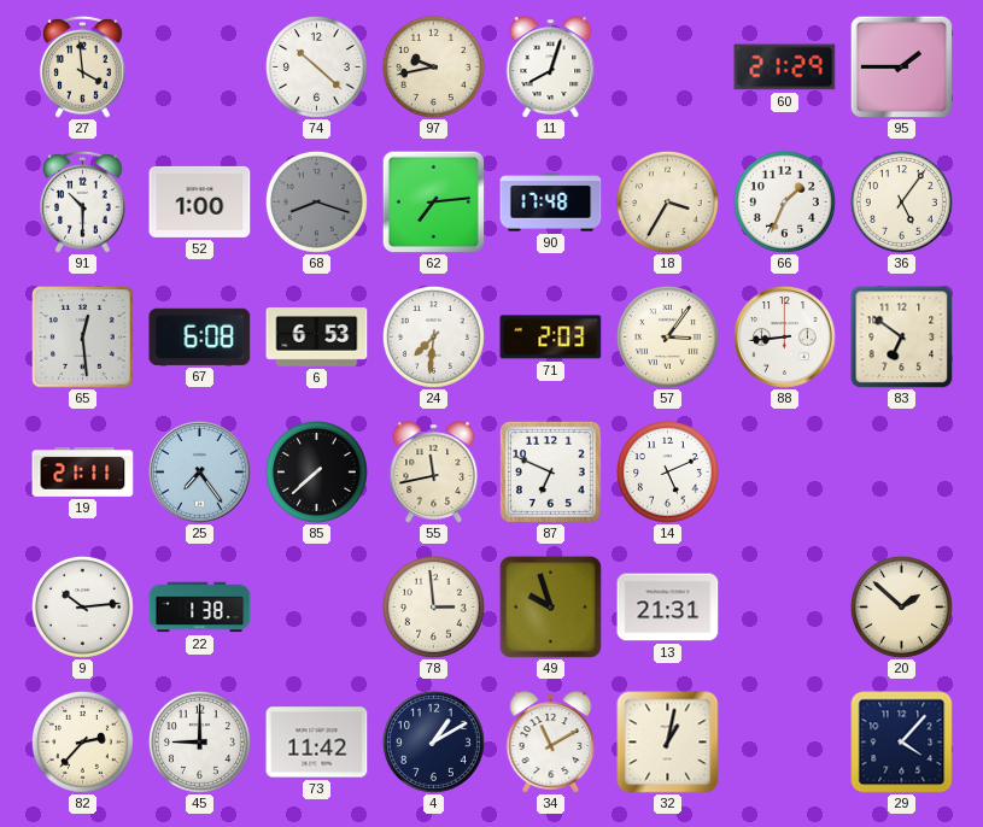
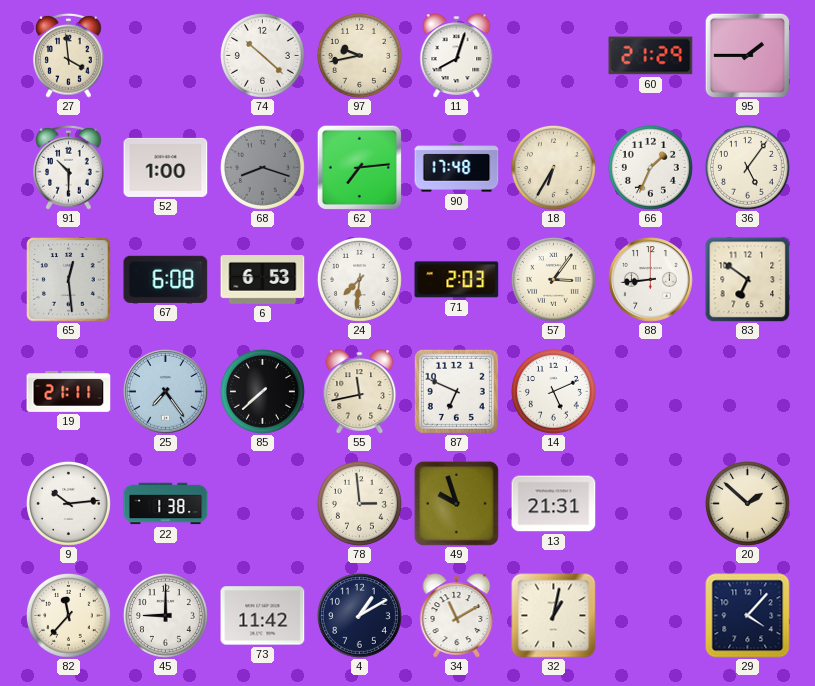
18: 3:35 -> 6:35
82: 2:37 -> 11:37
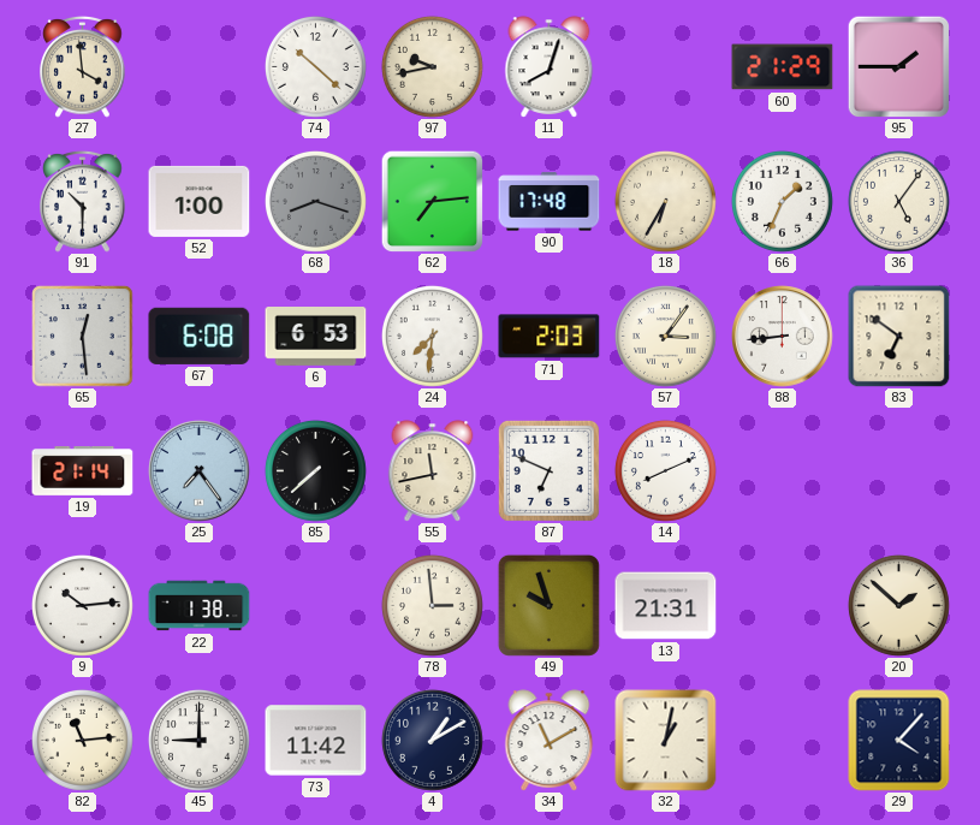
19: 21:11 -> 21:14
14: 5:11 -> 8:11
82: 11:37 -> 11:14
